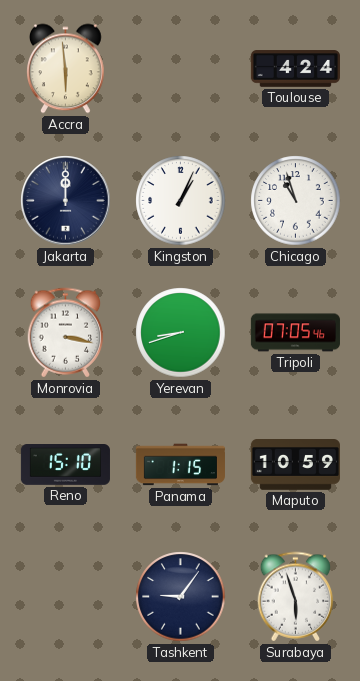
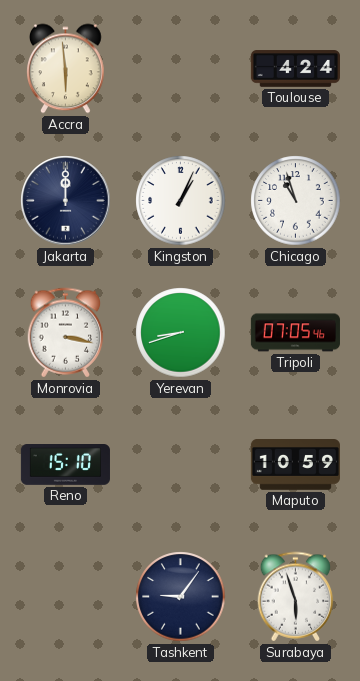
Panama: 1:15 -> none
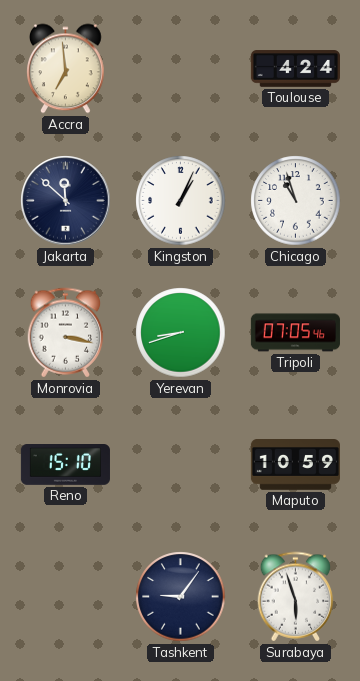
Accra: 5:59 -> 6:59
Jakarta: 12:00 -> 11:52
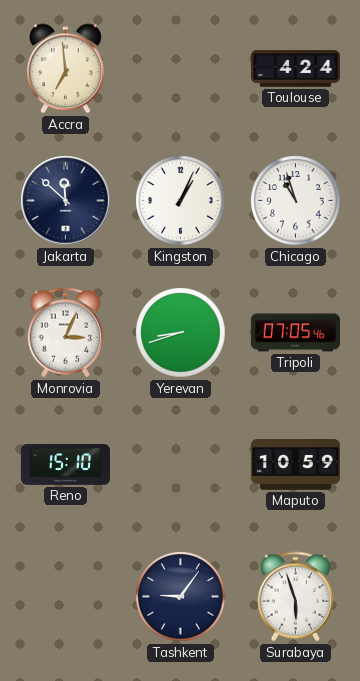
Monrovia: 3:17 -> 3:04
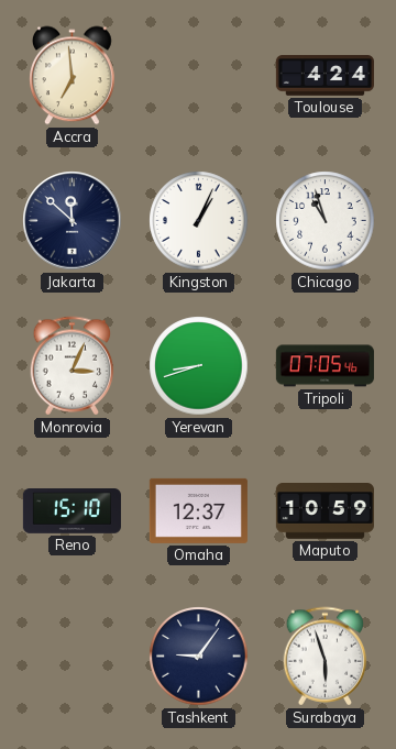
Omaha: none -> 12:37
